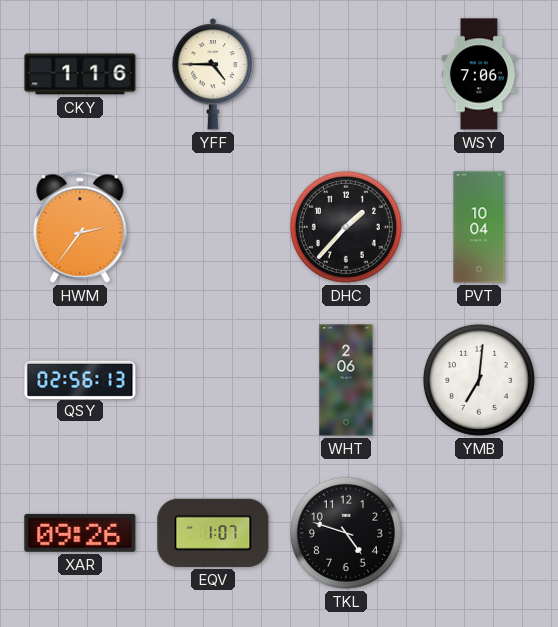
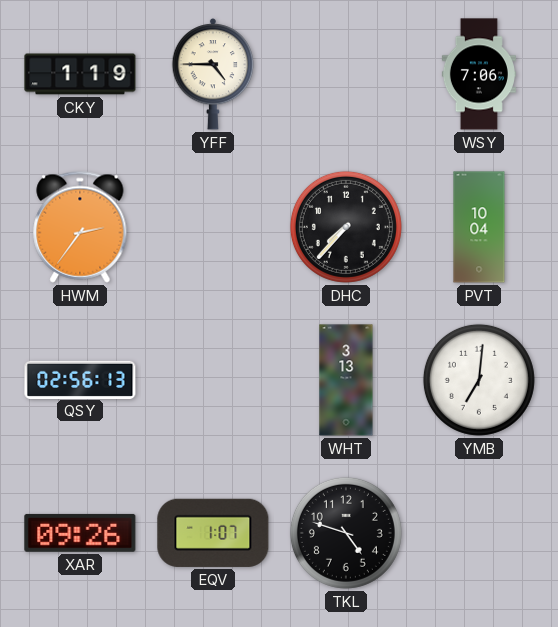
CKY: 1:16 -> 1:19
DHC: 1:37 -> 7:37
WHT: 2:06 -> 3:13
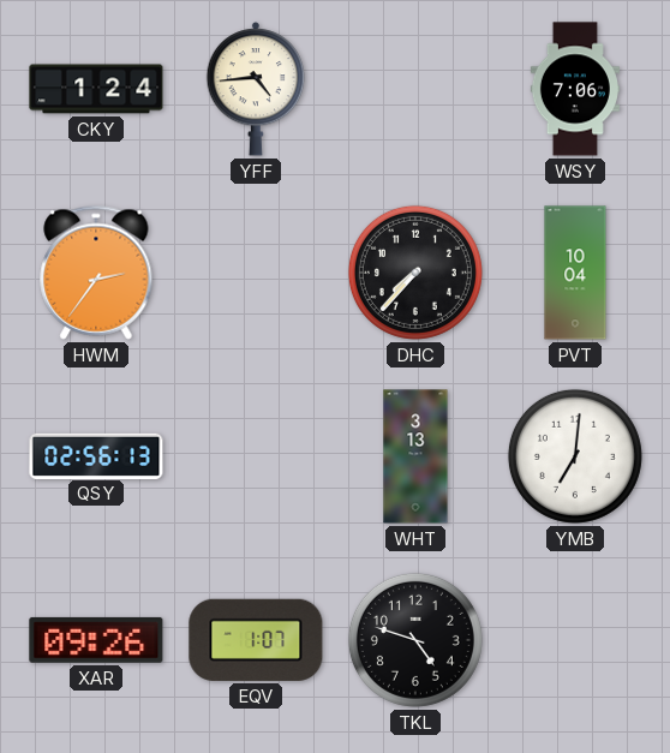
CKY: 1:19 -> 1:24
YFF: 4:45 -> 4:44
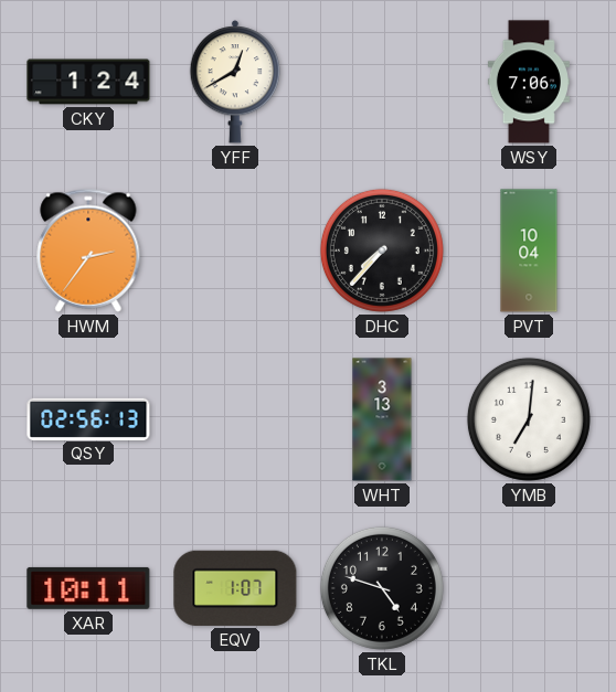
YFF: 4:44 -> 12:40
XAR: 09:26 -> 10:11
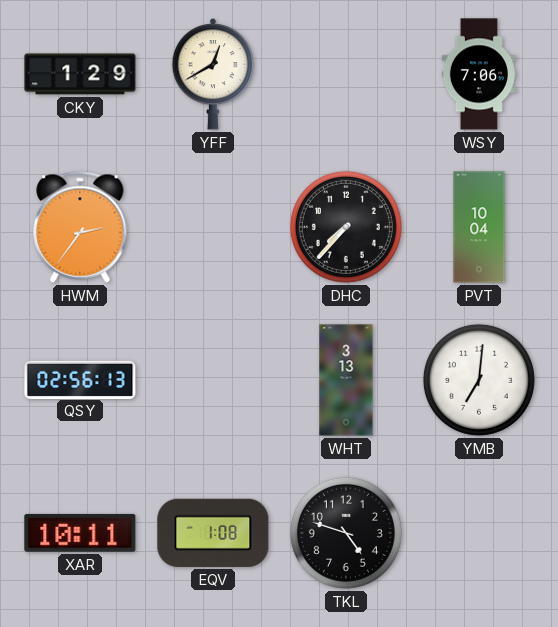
CKY: 1:24 -> 1:29
EQV: 1:07 -> 1:08
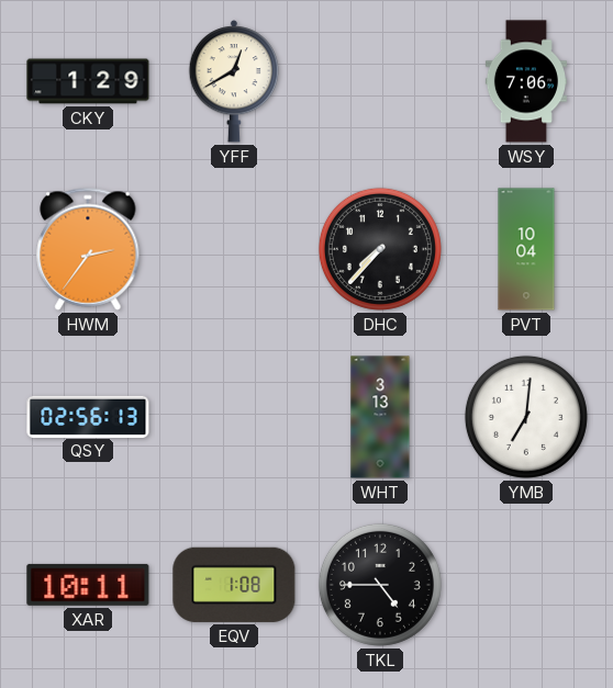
TKL: 4:48 -> 4:45
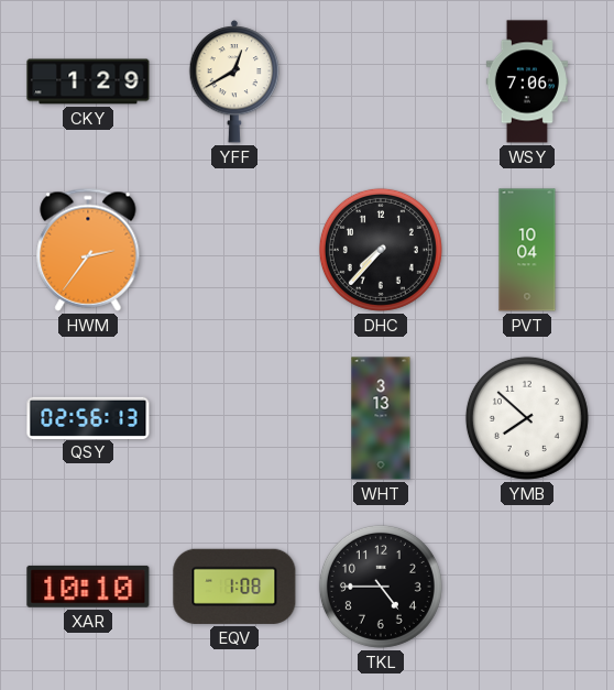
YMB: 7:01 -> 7:52
XAR: 10:11 -> 10:10
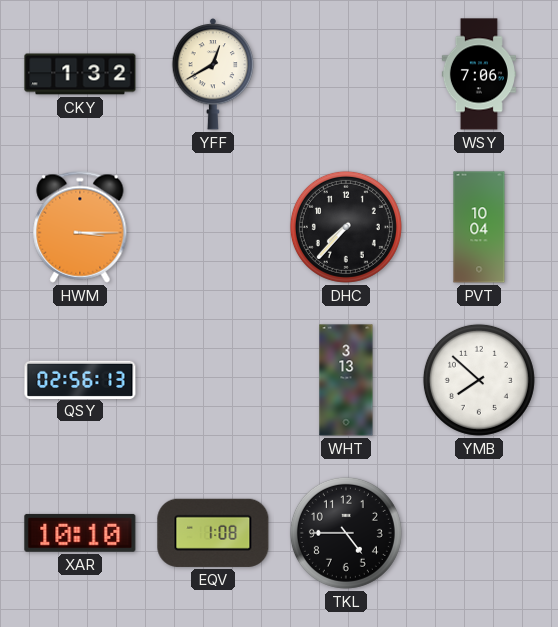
CKY: 1:29 -> 1:32
HWM: 2:36 -> 3:15
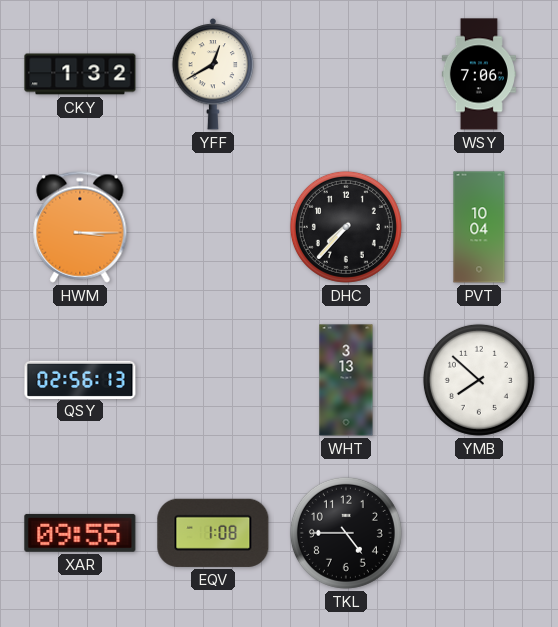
XAR: 10:10 -> 09:55
